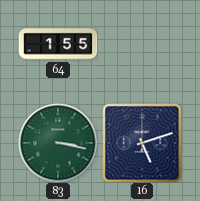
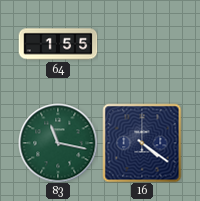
83: 3:17 -> 11:17
16: 5:12 -> 4:21
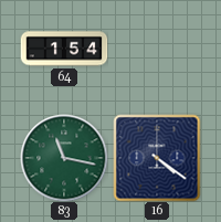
64: 1:55 -> 1:54
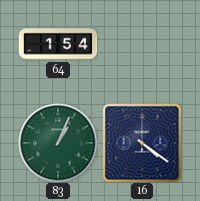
83: 11:17 -> 1:04
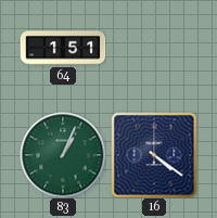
64: 1:54 -> 1:51
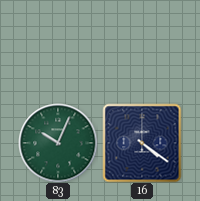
64: 1:51 -> none
83: 1:04 -> 10:04
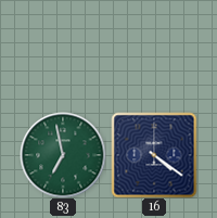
83: 10:04 -> 6:58
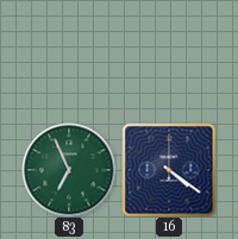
83: 6:58 -> 6:56
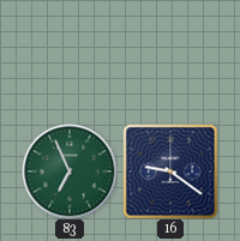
16: 4:21 -> 9:21
